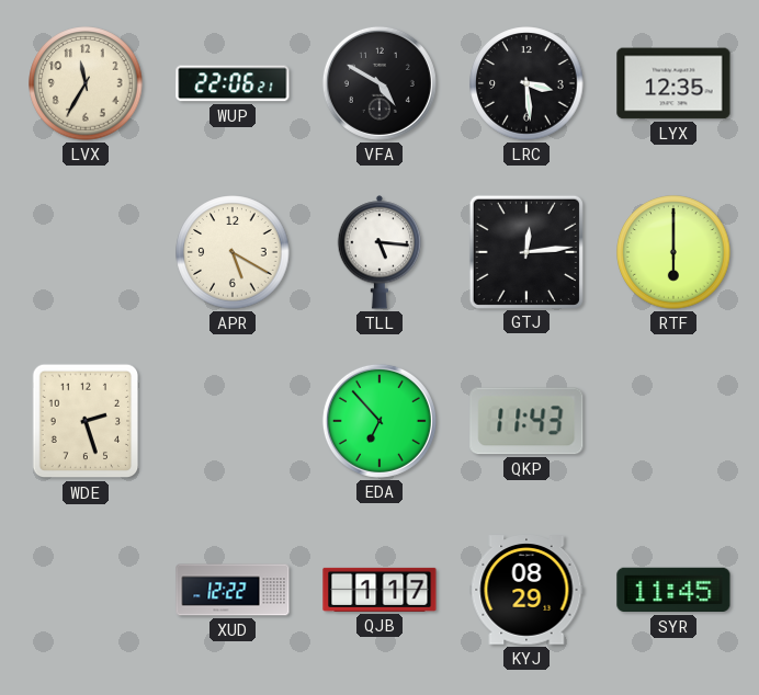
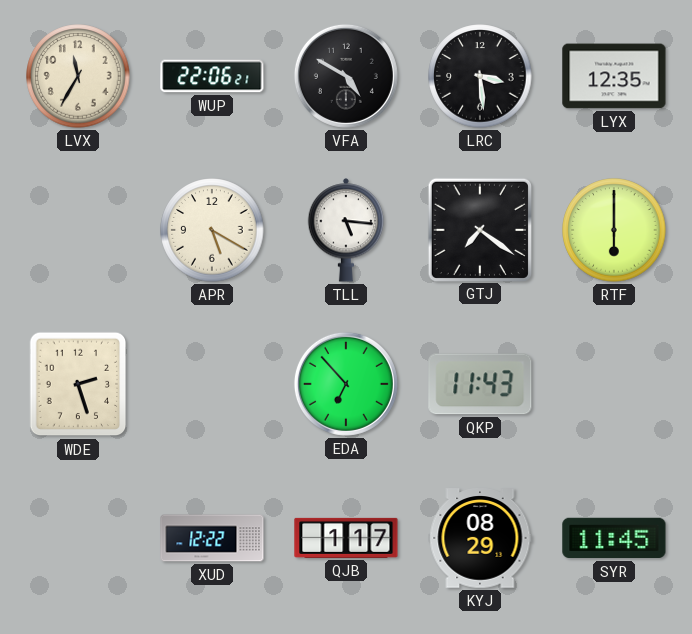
GTJ: 12:14 -> 7:21
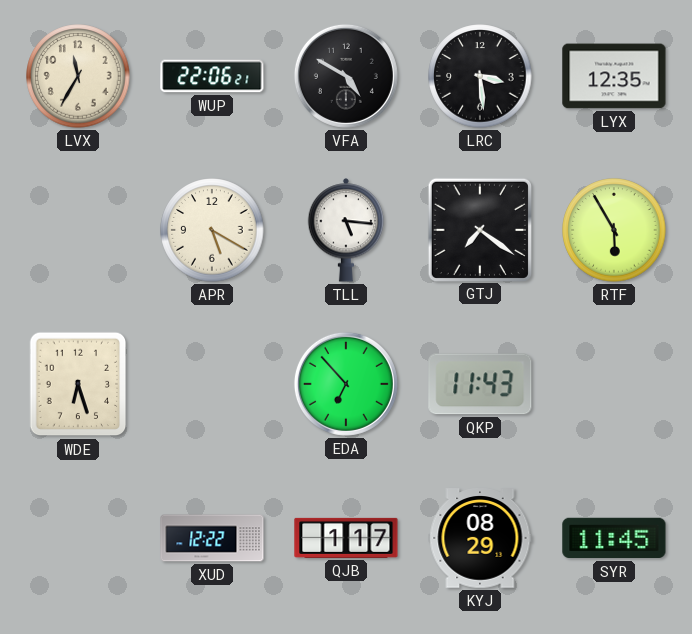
RTF: 6:00 -> 5:55
WDE: 2:27 -> 6:27
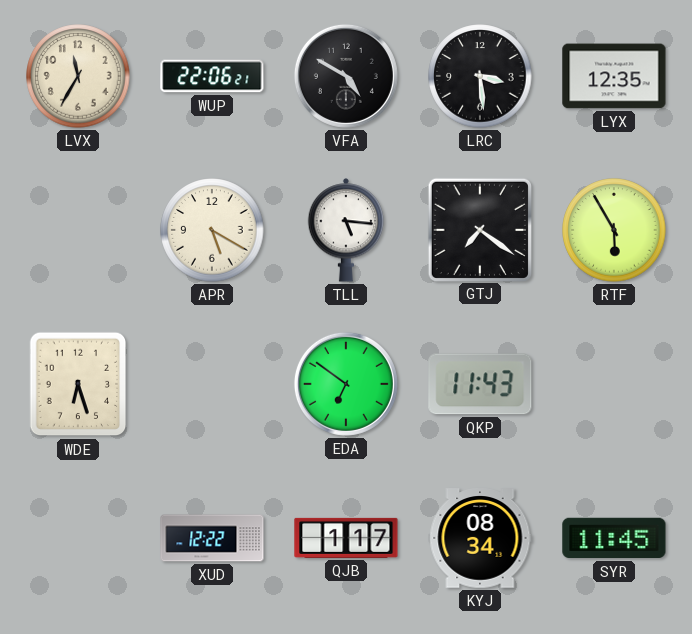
EDA: 6:53 -> 6:51
KYJ: 08:29 -> 08:34
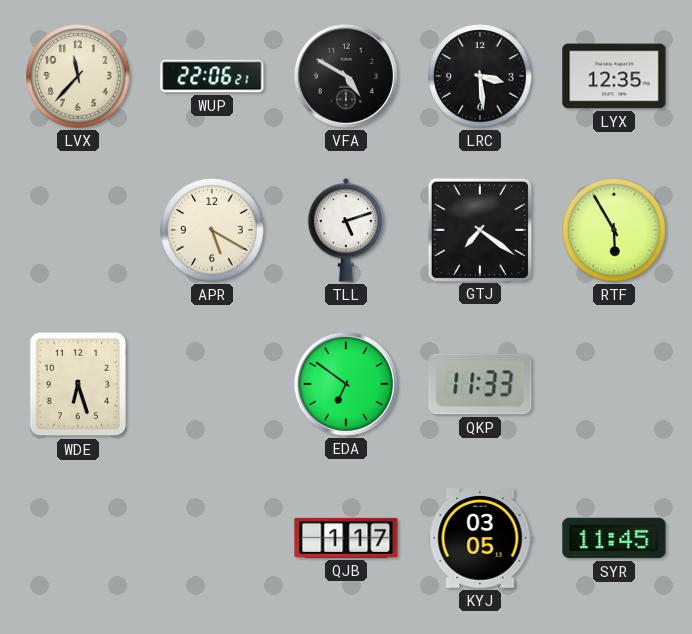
LVX: 11:35 -> 11:37
TLL: 5:16 -> 5:12
QKP: 11:43 -> 11:33
XUD: 12:22 -> none
KYJ: 08:34 -> 03:05
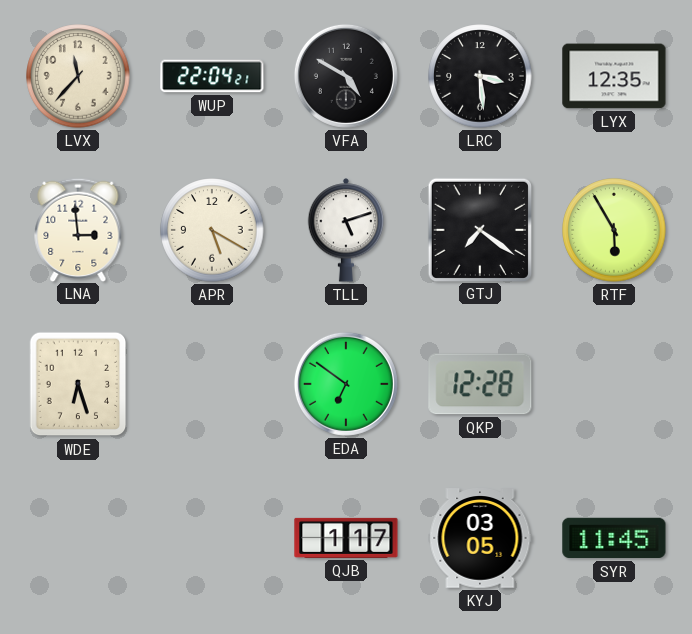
WUP: 22:06 -> 22:04
LNA: none -> 2:59
QKP: 11:33 -> 12:28
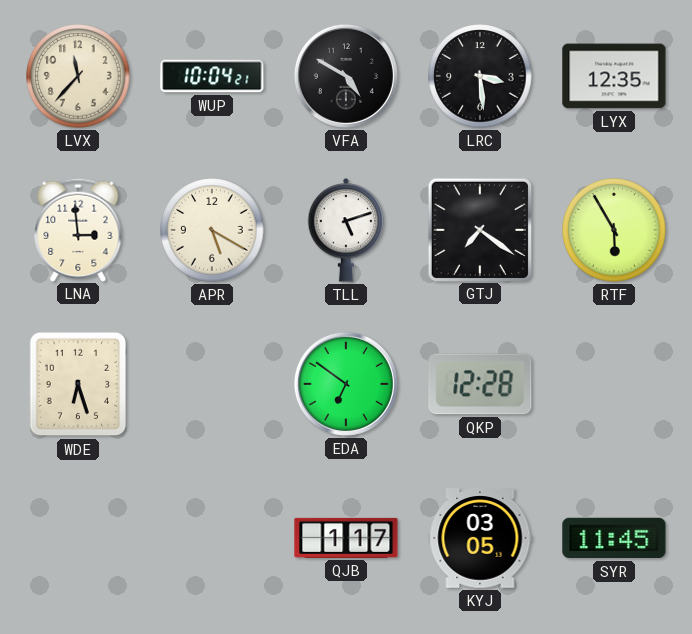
WUP: 22:04 -> 10:04
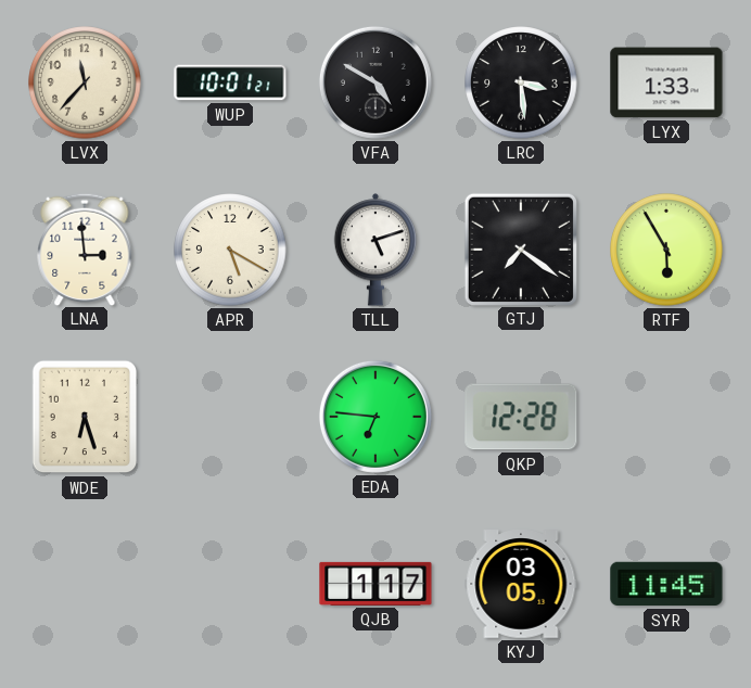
WUP: 10:04 -> 10:01
LYX: 12:35 -> 1:33
EDA: 6:51 -> 6:46
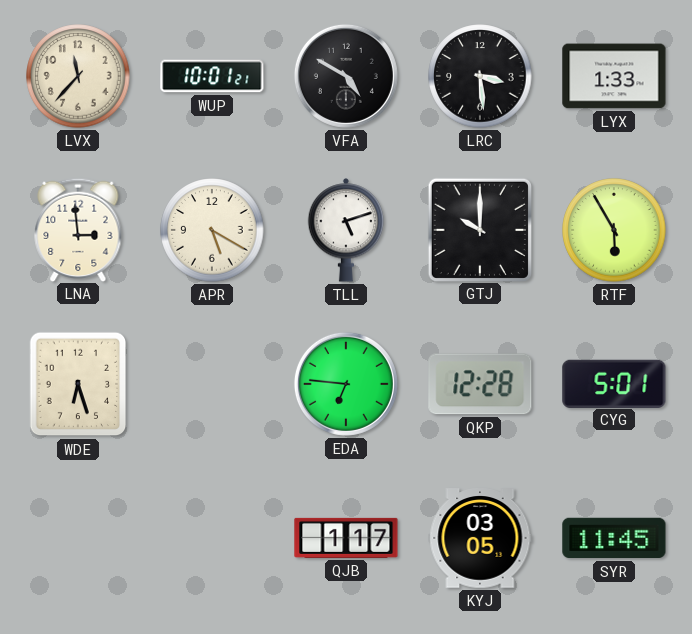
GTJ: 7:21 -> 10:00
CYG: none -> 5:01
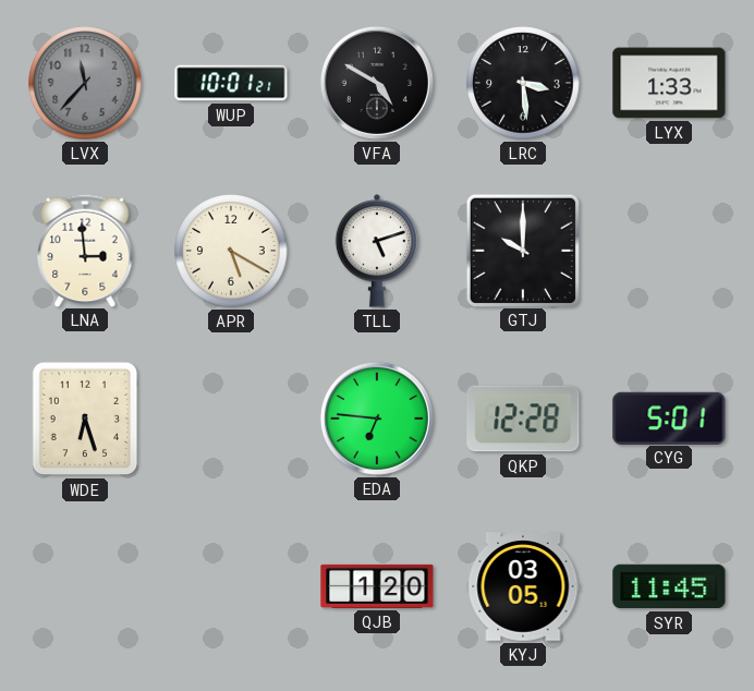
LVX dial: cream -> grey
RTF: 5:55 -> none
QJB: 1:17 -> 1:20
